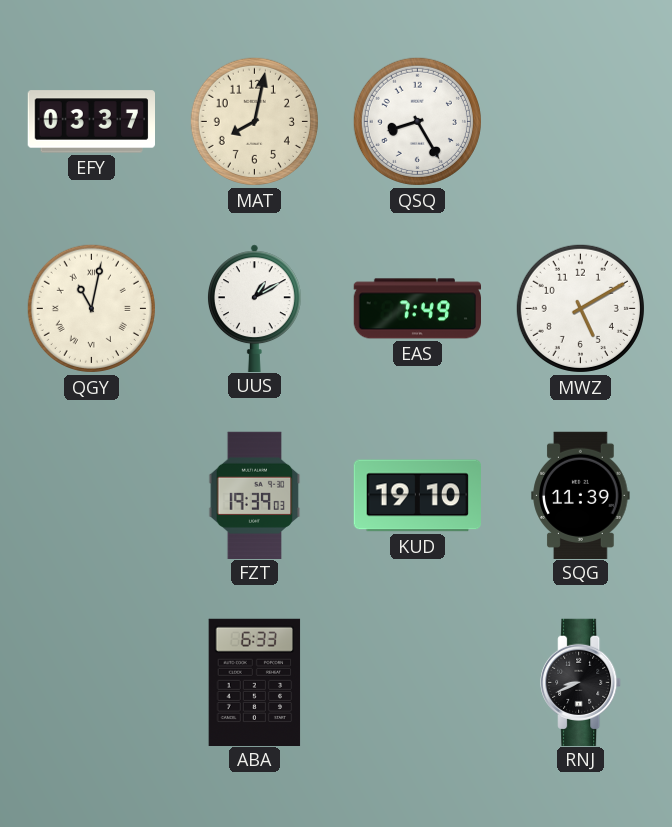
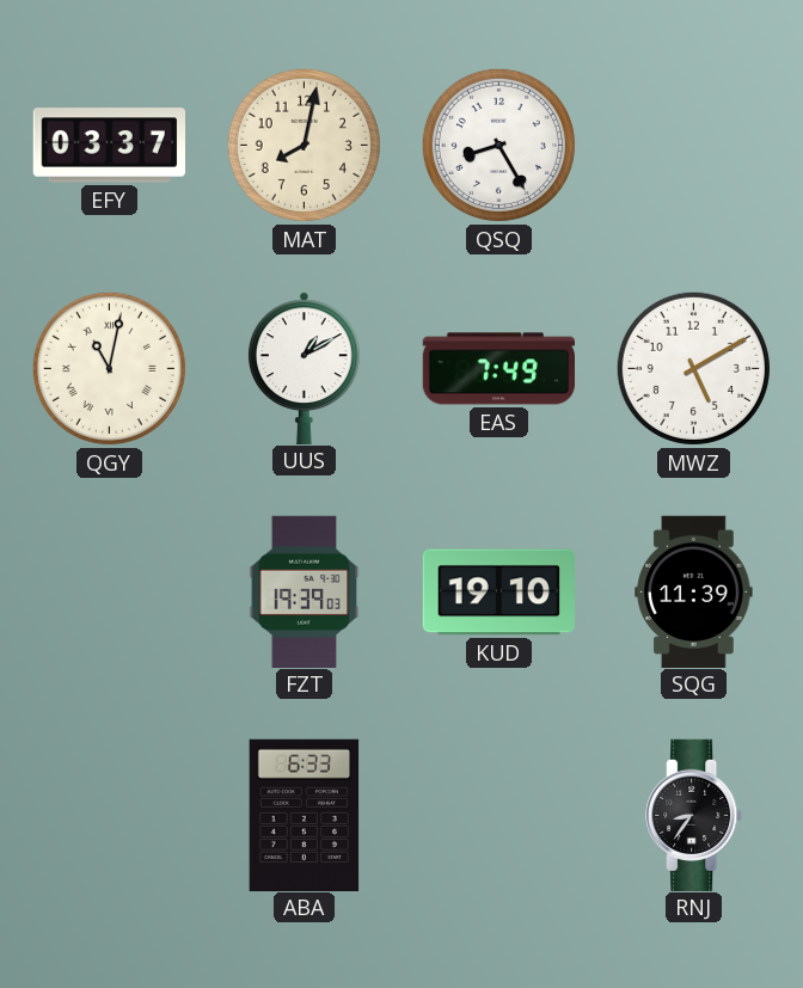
RNJ: 8:41 -> 8:36
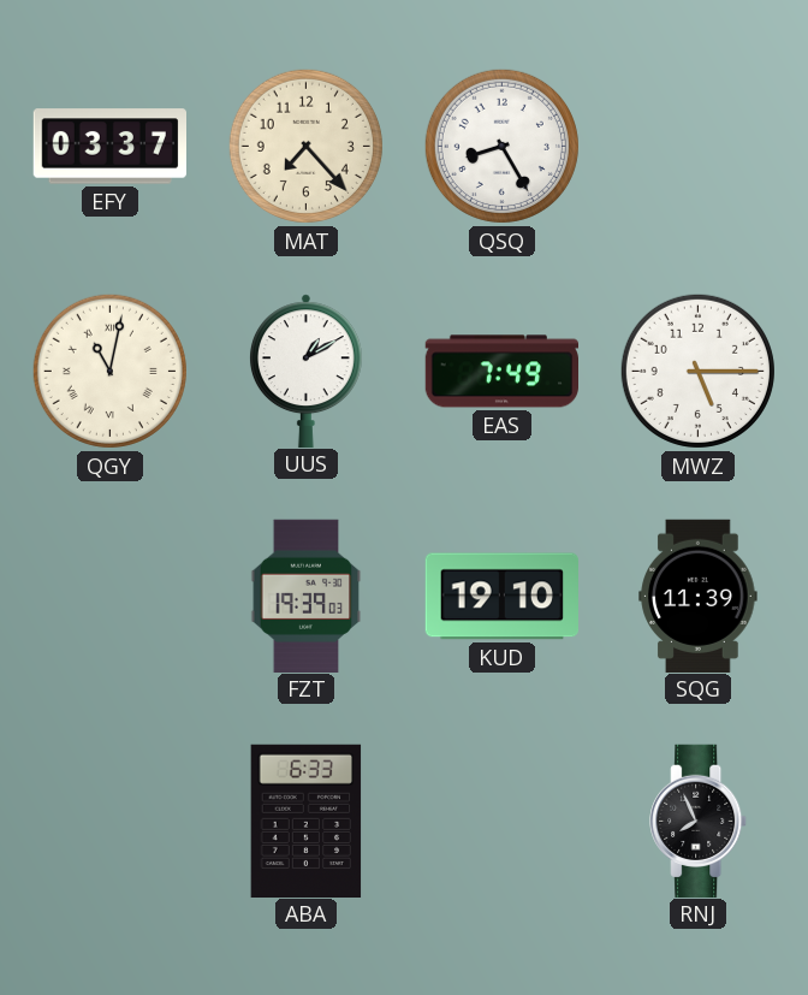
MAT: 8:02 -> 7:23
MWZ: 5:10 -> 5:15
RNJ: 8:36 -> 7:56
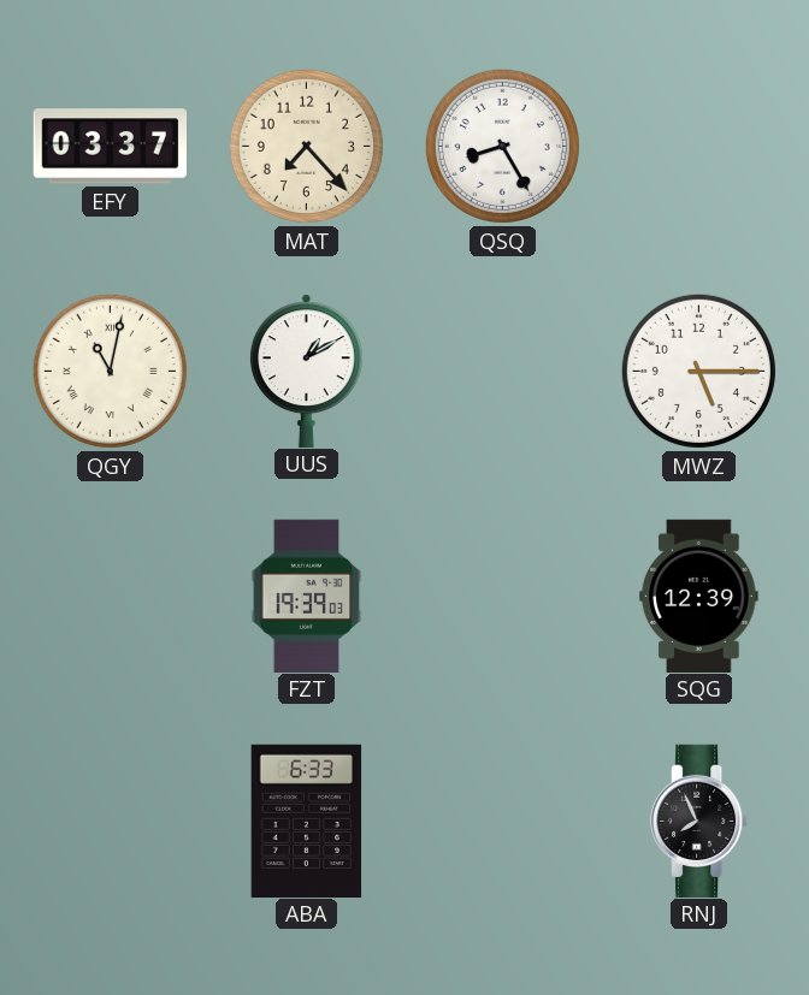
EAS: 7:49 -> none
KUD: 19:10 -> none
SQG: 11:39 -> 12:39
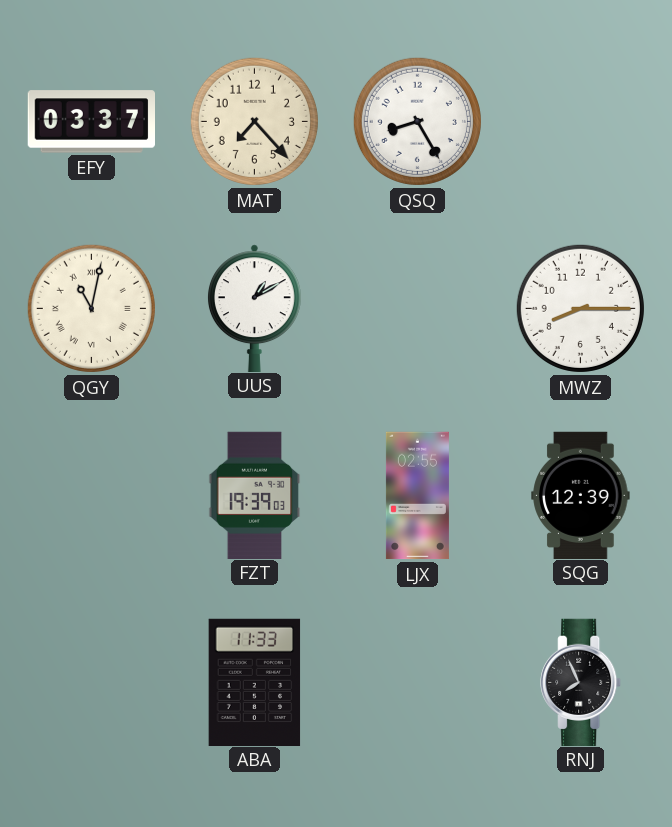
MWZ: 5:15 -> 8:15
LJX: none -> 02:55
ABA: 6:33 -> 11:33
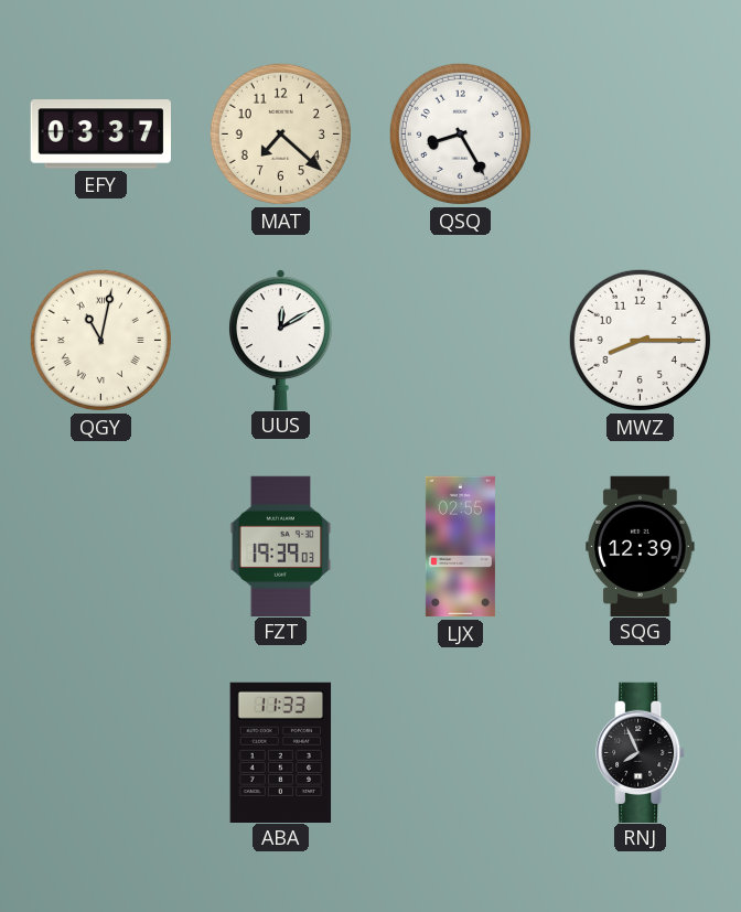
MAT: 7:23 -> 7:22
UUS: 1:10 -> 12:10
